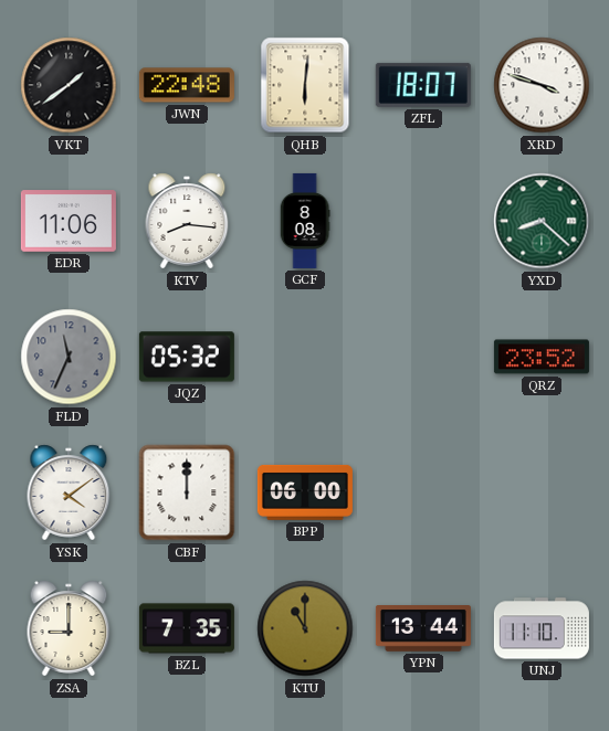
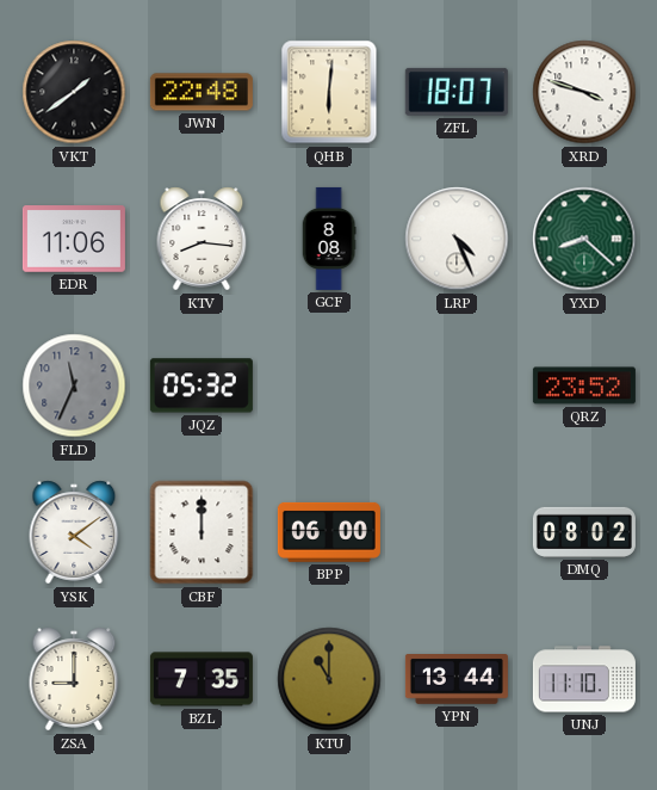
LRP: none -> 4:26
DMQ: none -> 08:02
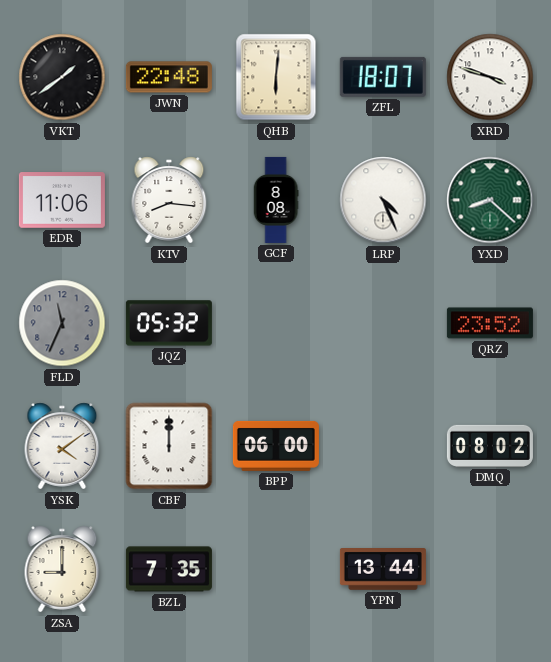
KTU: 11:00 -> none
UNJ: 11:10 -> none
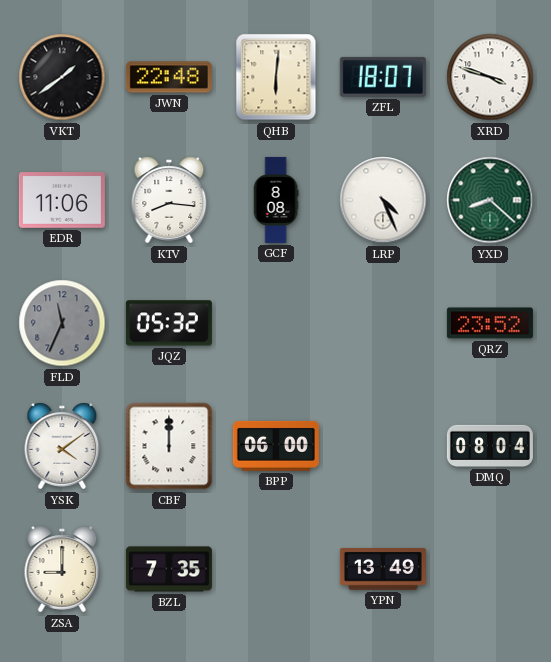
DMQ: 08:02 -> 08:04
YPN: 13:44 -> 13:49
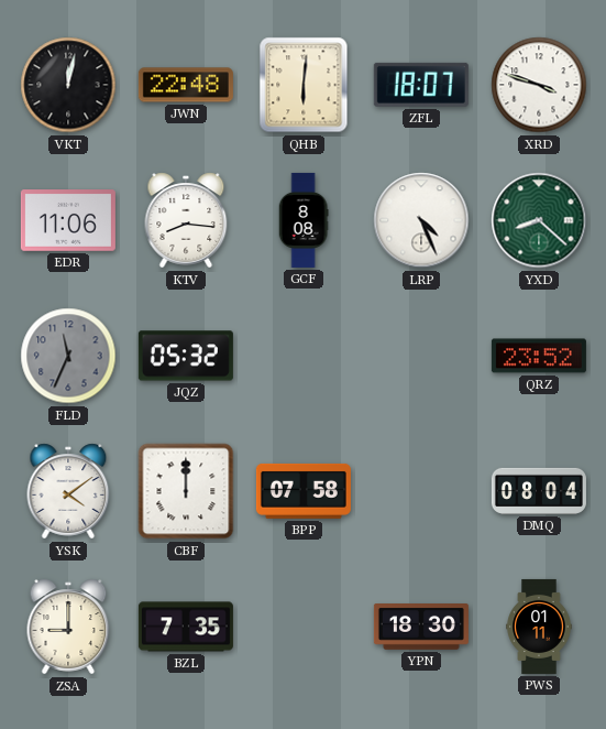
VKT: 1:39 -> 12:02
BPP: 06:00 -> 07:58
YPN: 13:49 -> 18:30
PWS: none -> 01:11
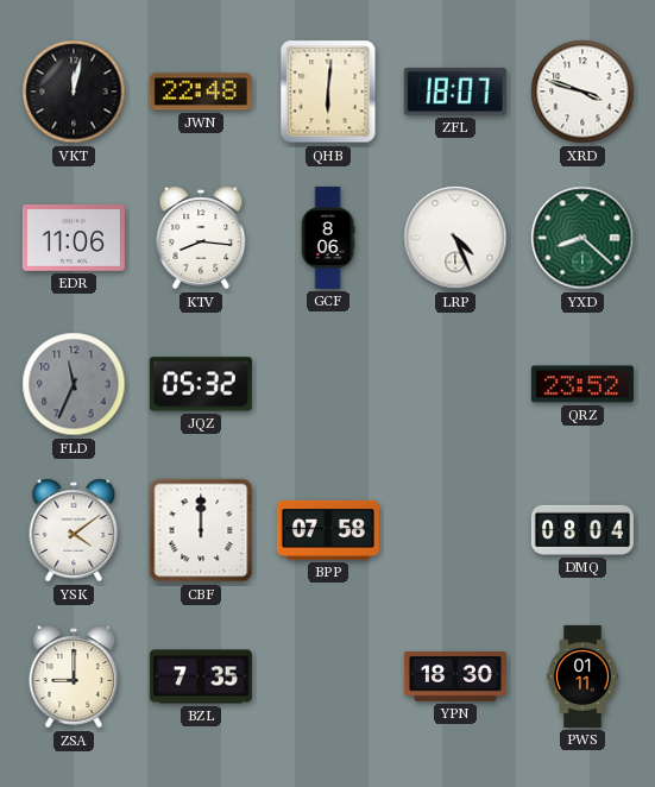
GCF: 8:08 -> 8:06
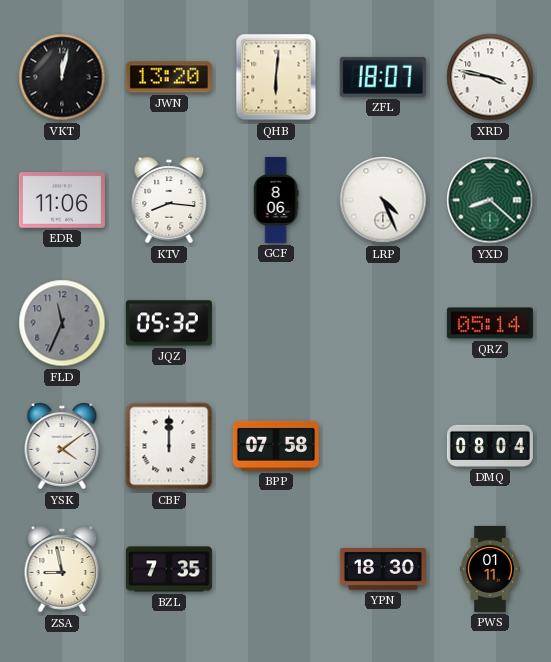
JWN: 22:48 -> 13:20
XRD: 3:48 -> 3:47
QRZ: 23:52 -> 05:14
ZSA: 9:00 -> 8:58
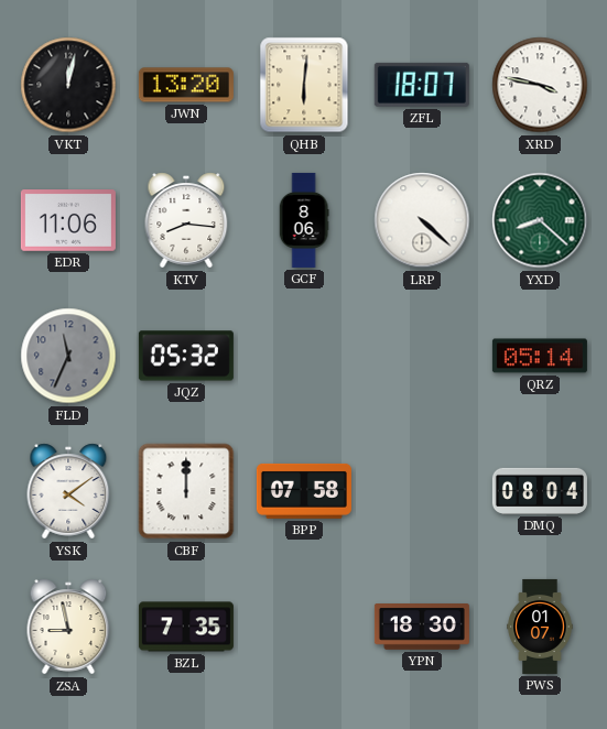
LRP: 4:26 -> 4:22
PWS: 01:11 -> 01:07
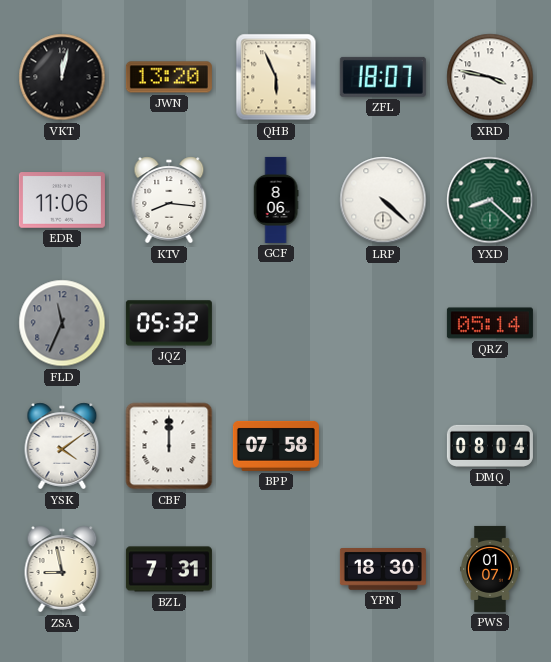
QHB: 6:01 -> 5:56
BZL: 7:35 -> 7:31
